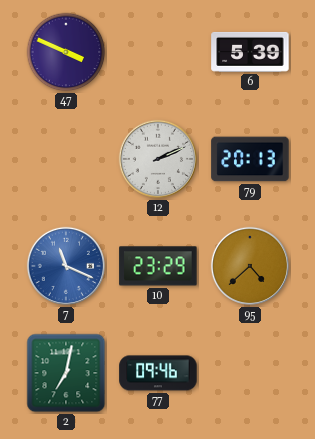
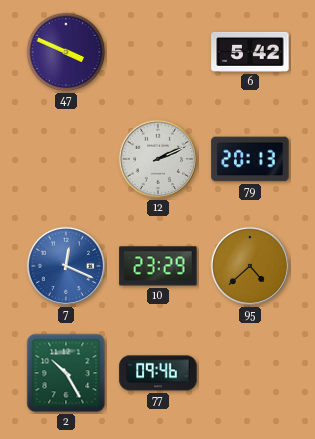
6: 5:39 -> 5:42
7: 11:19 -> 12:19
2: 7:02 -> 10:25
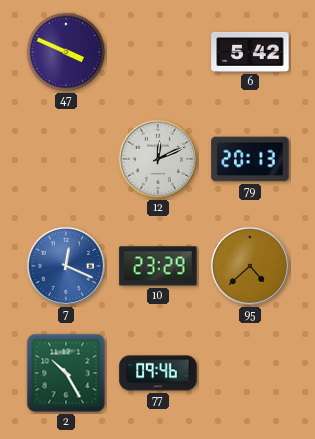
12: 2:11 -> 12:11
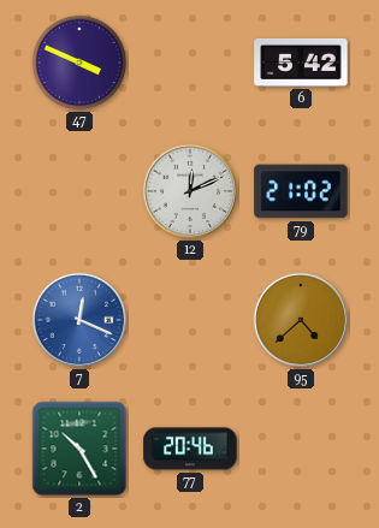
79: 20:13 -> 21:02
10: 23:29 -> none
77: 09:46 -> 20:46
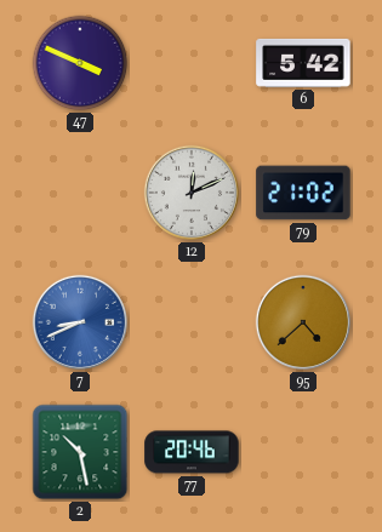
7: 12:19 -> 8:41
2: 10:25 -> 10:28
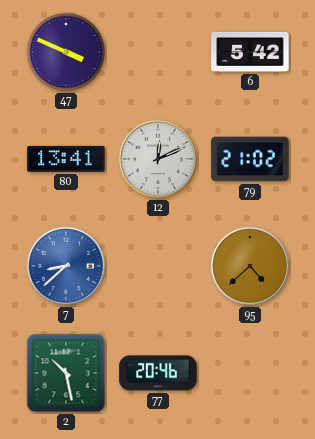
80: none -> 13:41
7: 8:41 -> 8:38
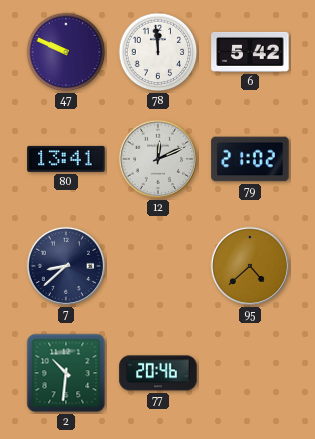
47: 3:49 -> 9:49
78: none -> 11:59
7 dial: blue -> navy
2: 10:28 -> 10:31
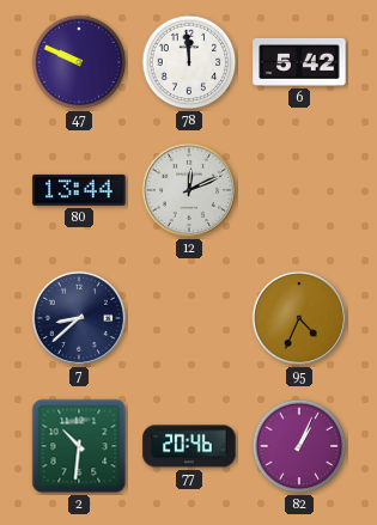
80: 13:41 -> 13:44
79: 21:02 -> none
95: 4:38 -> 4:34
82: none -> 1:04
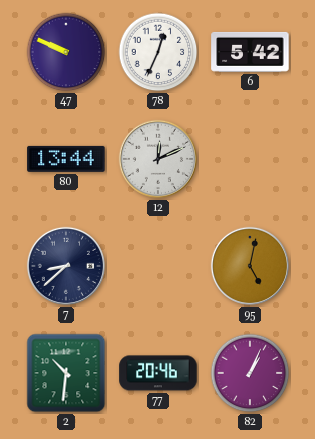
78: 11:59 -> 12:34
95: 4:34 -> 5:02
